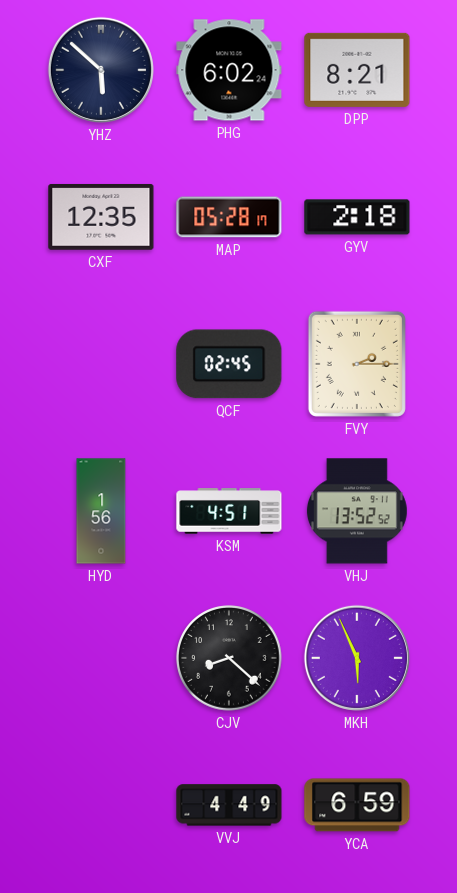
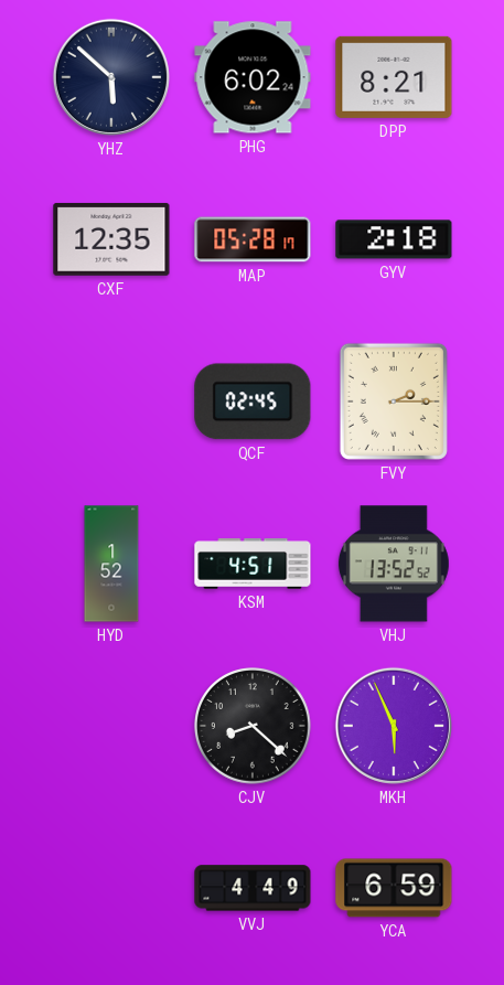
HYD: 1:56 -> 1:52
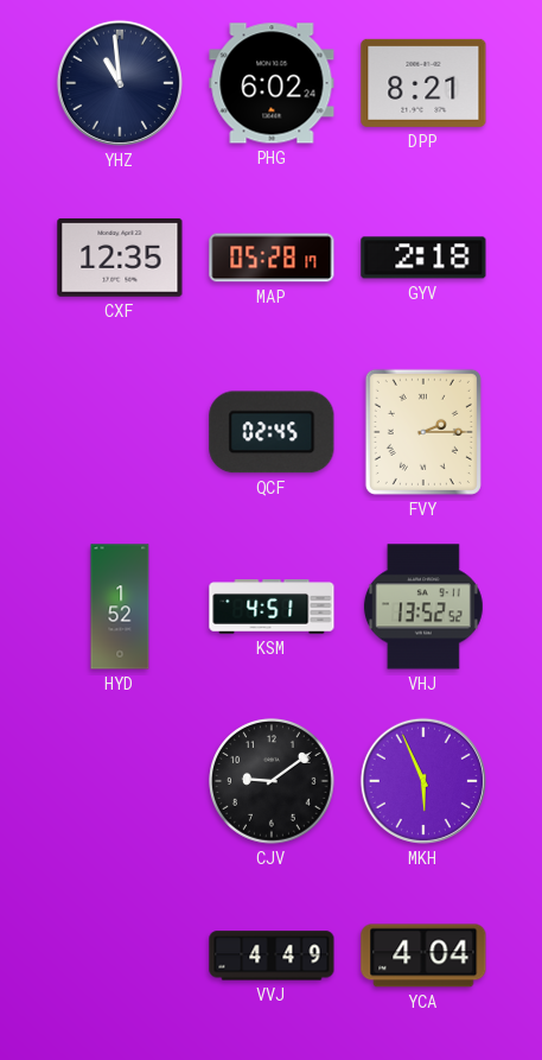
YHZ: 5:52 -> 10:59
CJV: 8:22 -> 9:09
YCA: 6:59 -> 4:04
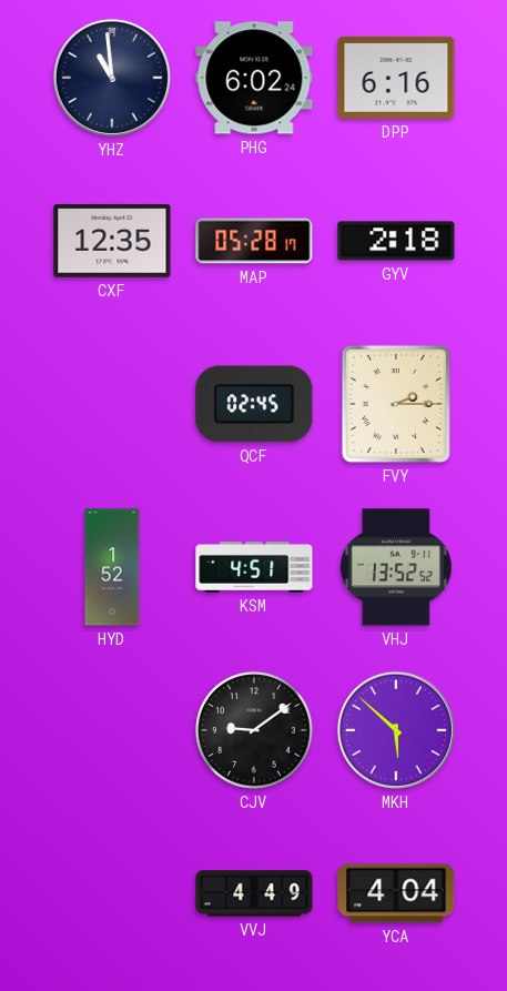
DPP: 8:21 -> 6:16
MKH: 5:56 -> 5:52
